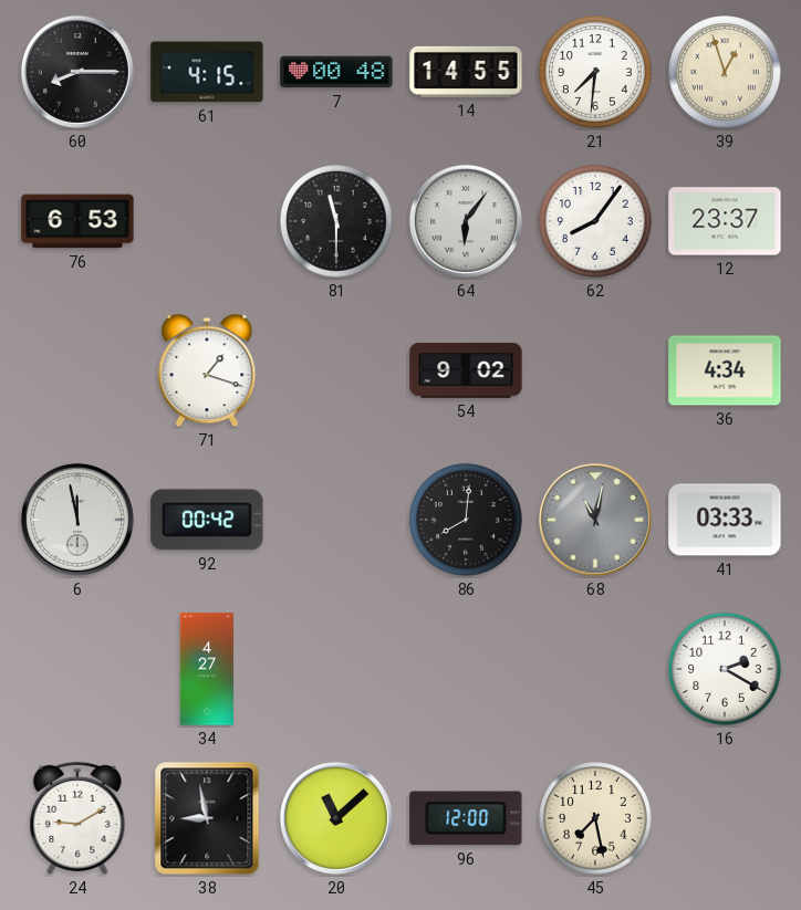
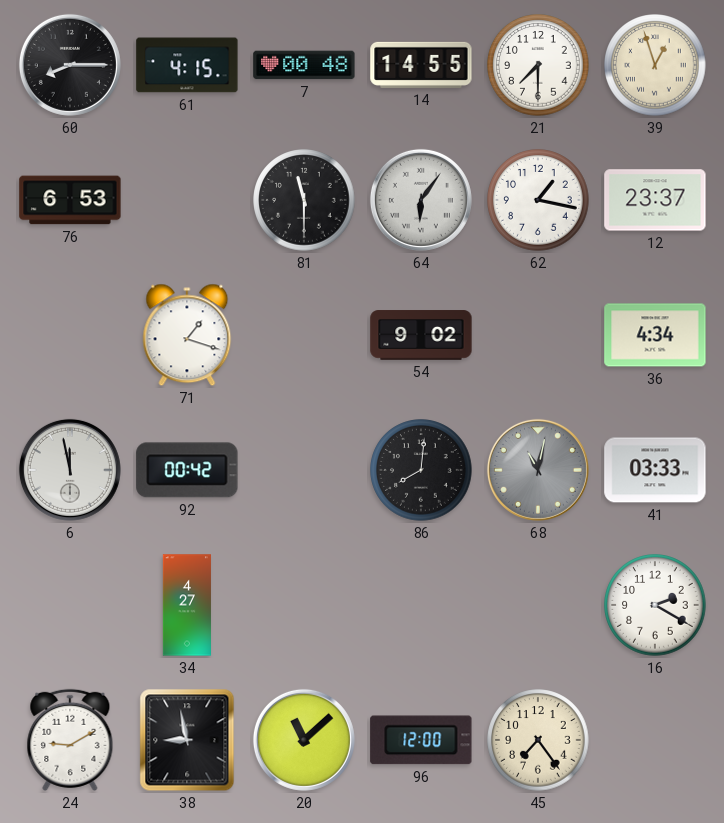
21: 7:31 -> 7:30
62: 8:06 -> 1:17
45: 7:28 -> 7:24
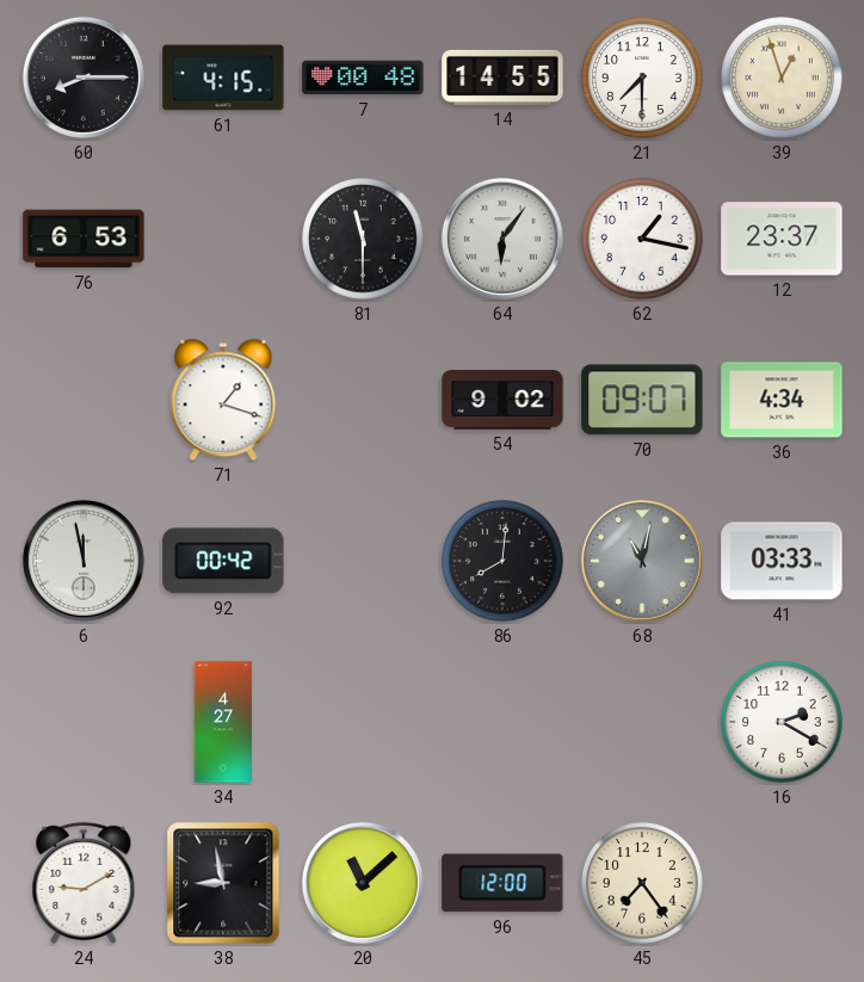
70: none -> 09:07
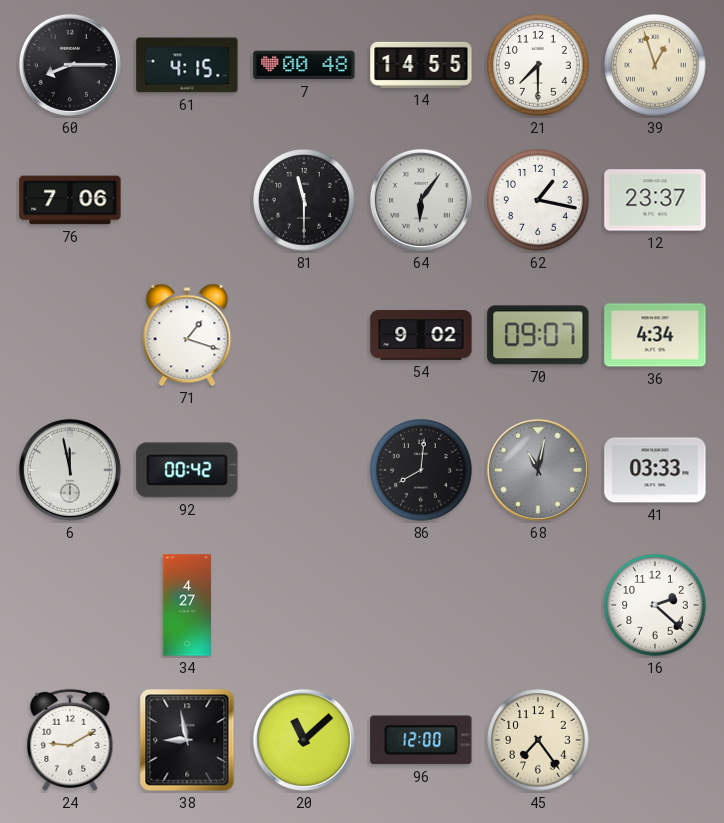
76: 6:53 -> 7:06
16: 2:20 -> 2:22
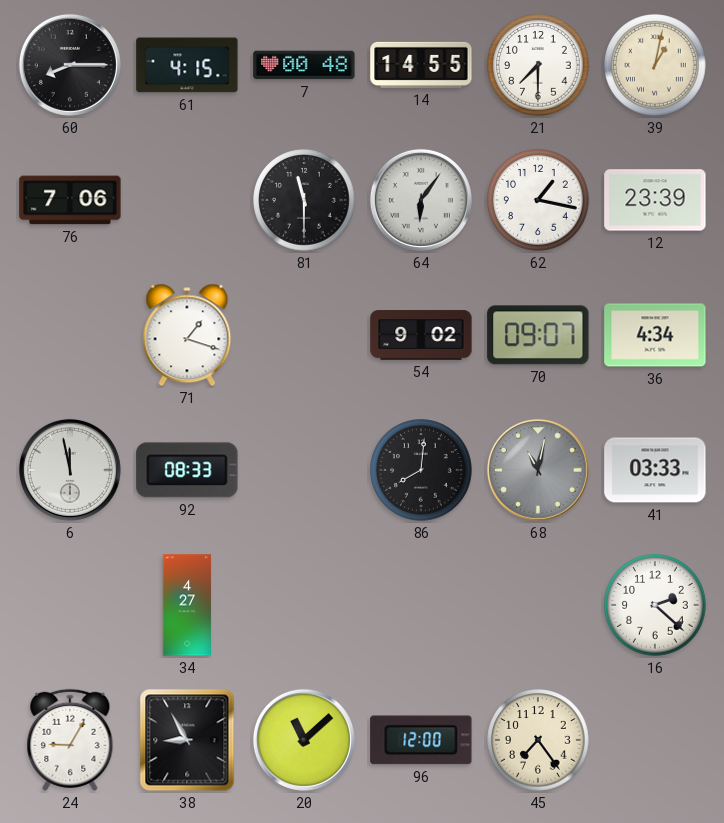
39: 12:57 -> 1:02
12: 23:37 -> 23:39
92: 00:42 -> 08:33
24: 9:10 -> 9:05
38: 8:58 -> 8:55
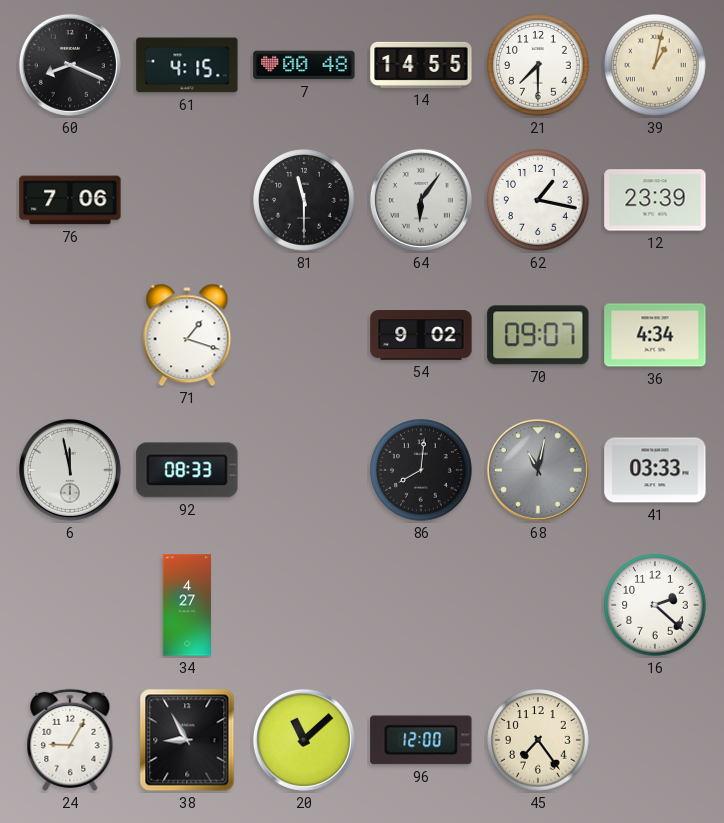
60: 8:15 -> 8:19
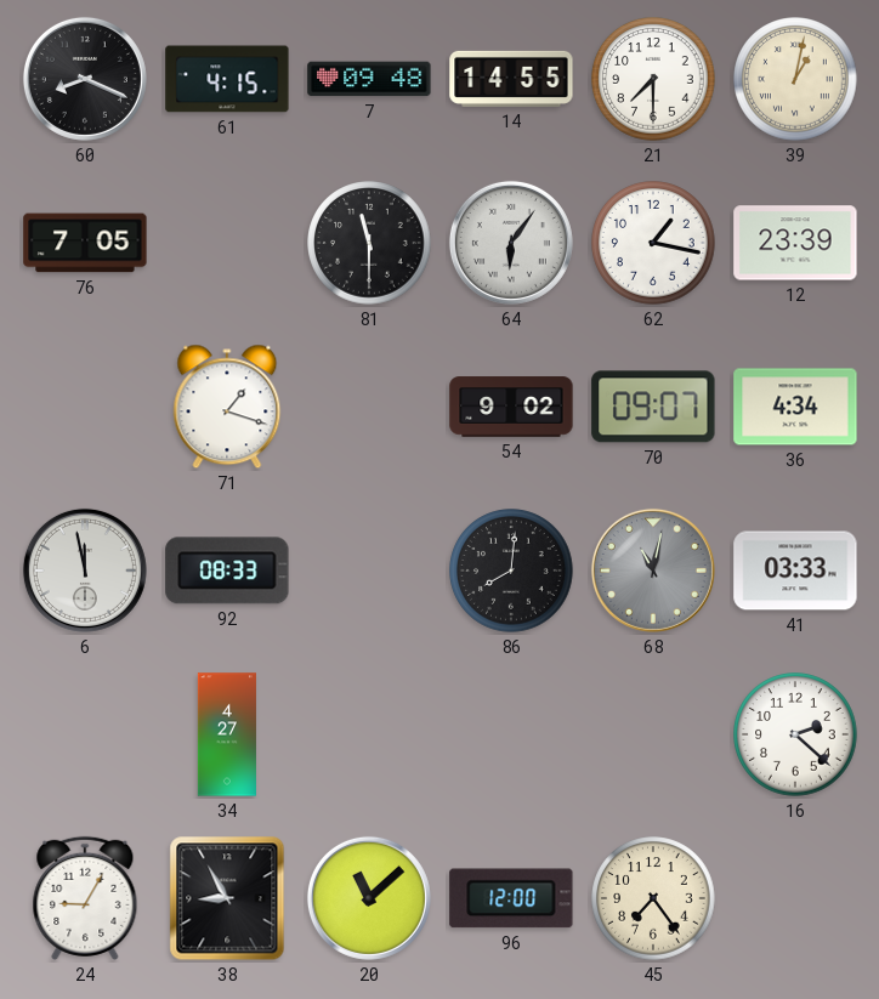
7: 00:48 -> 09:48
76: 7:06 -> 7:05
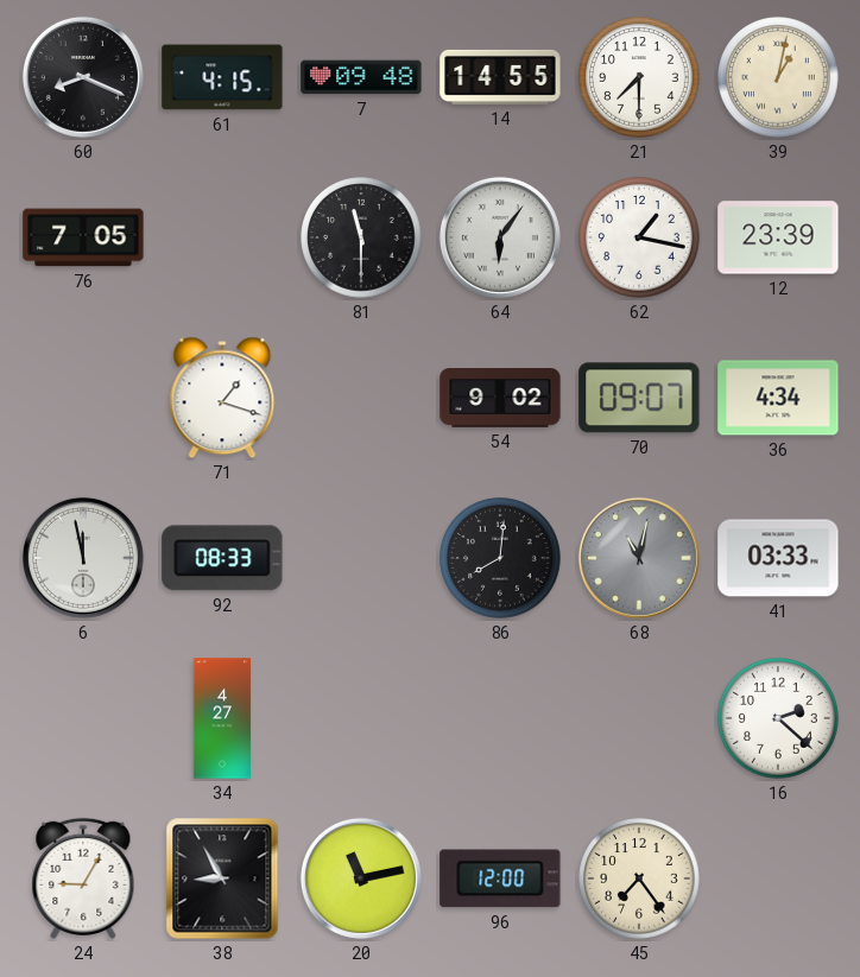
20: 11:08 -> 11:13
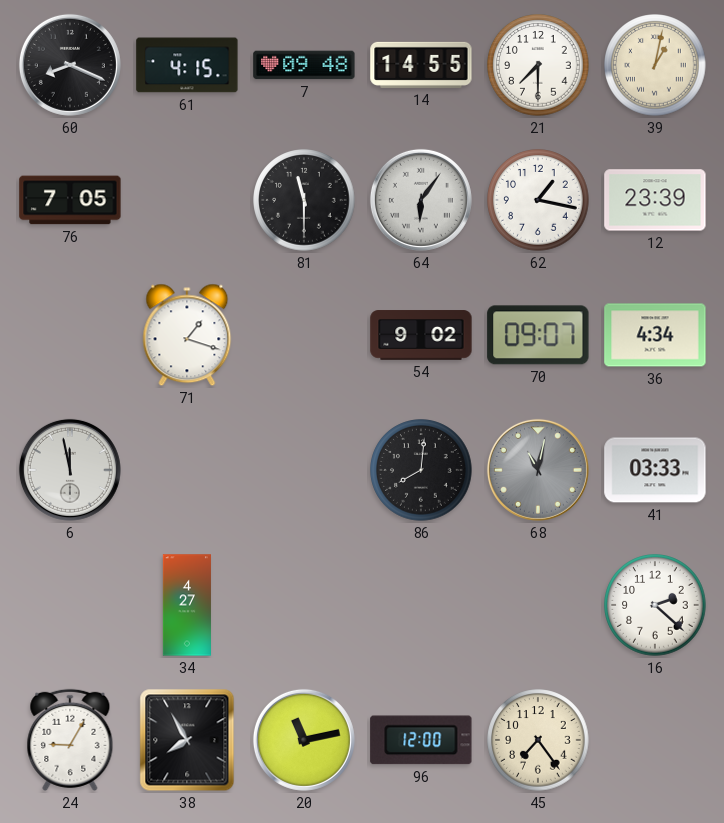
92: 08:33 -> none
38: 8:55 -> 7:55
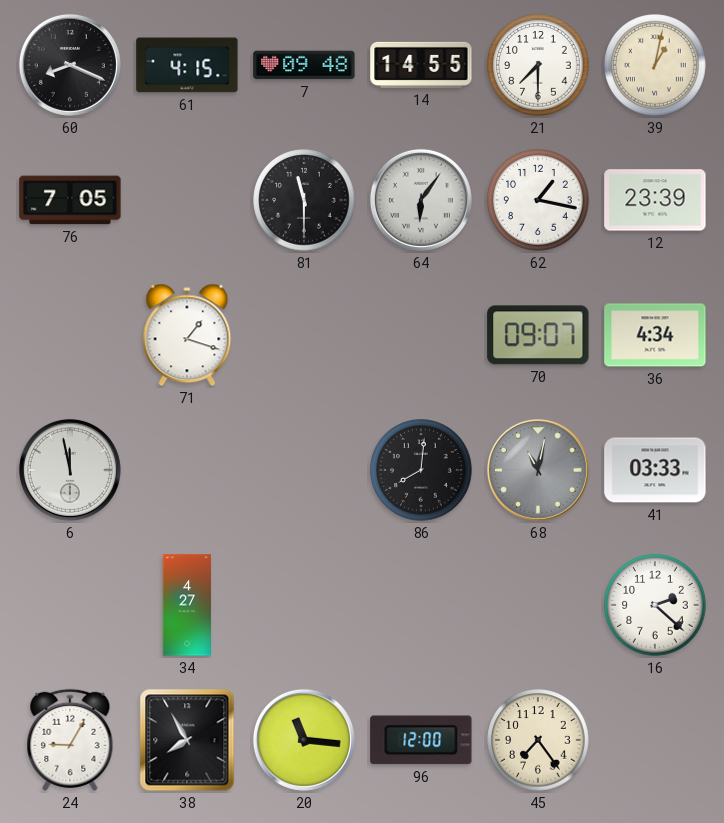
54: 9:02 -> none
20: 11:13 -> 11:16
